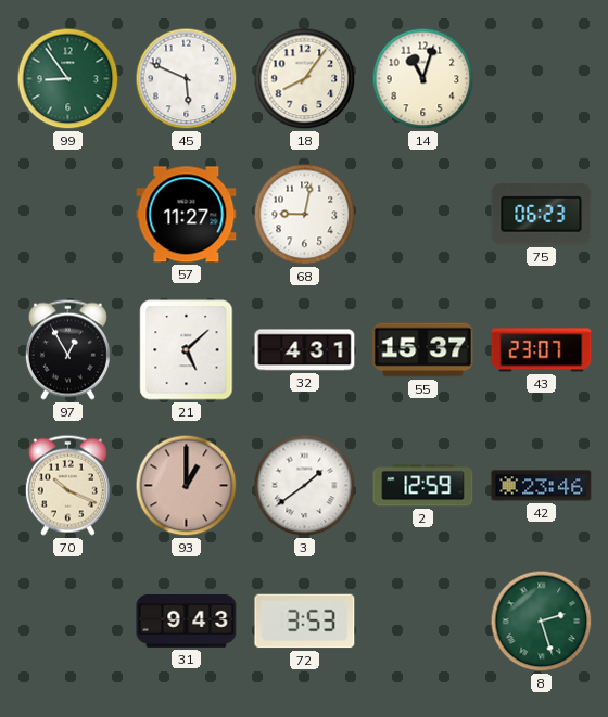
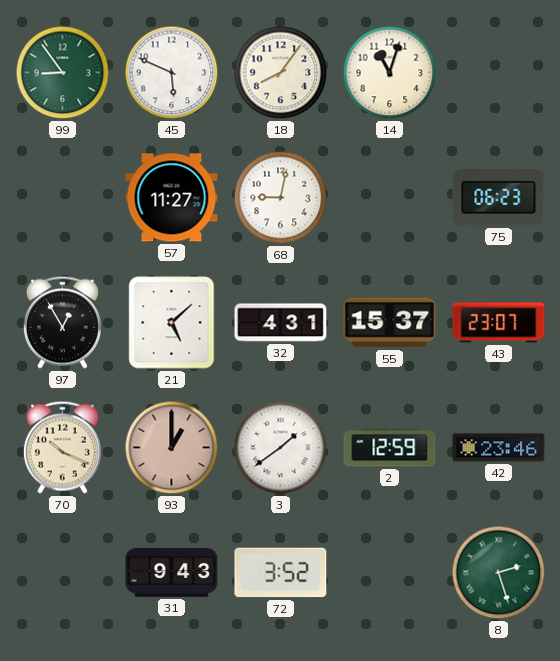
72: 3:53 -> 3:52
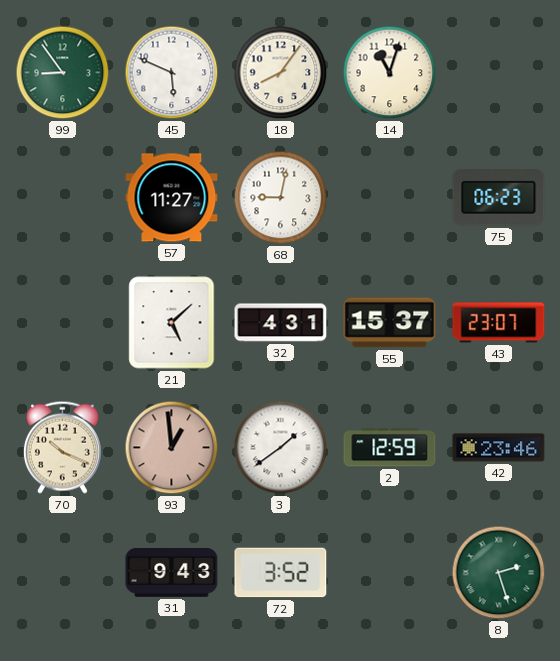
97: 12:55 -> none
93: 1:00 -> 12:59
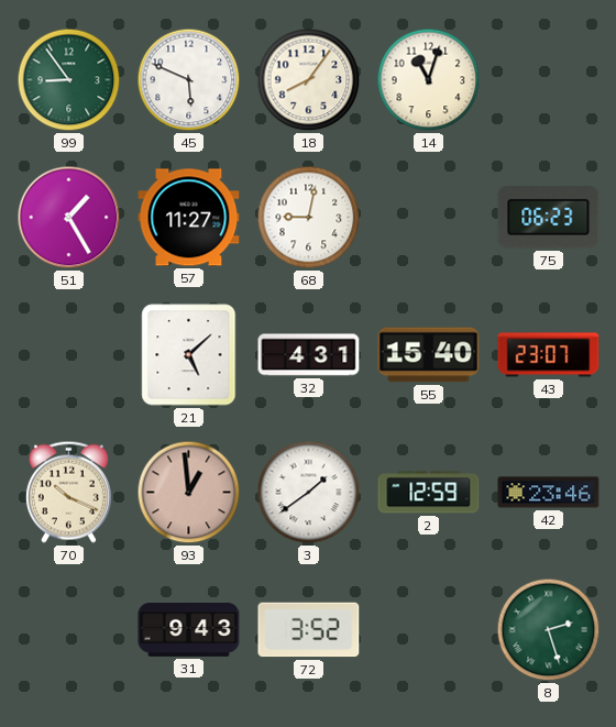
51: none -> 1:25
55: 15:37 -> 15:40
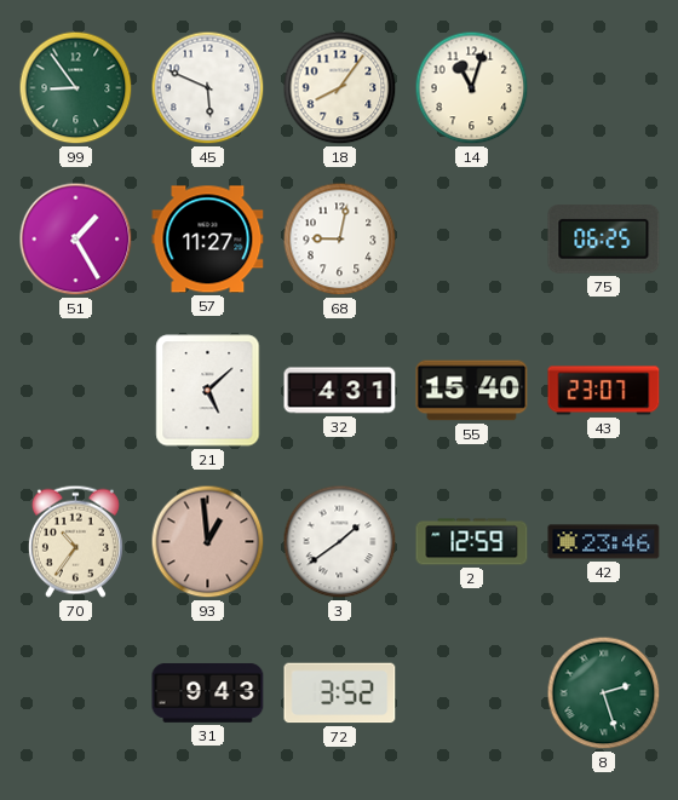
75: 06:23 -> 06:25
70: 10:19 -> 10:36
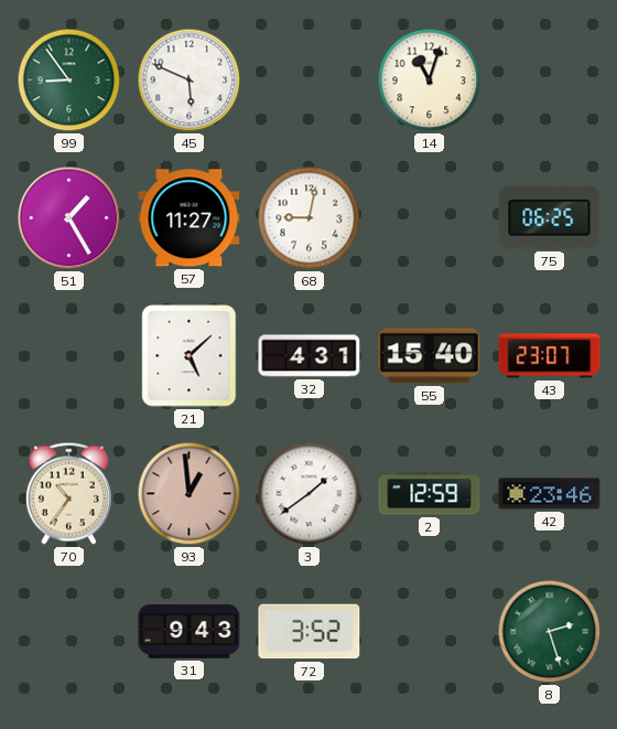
18: 8:06 -> none
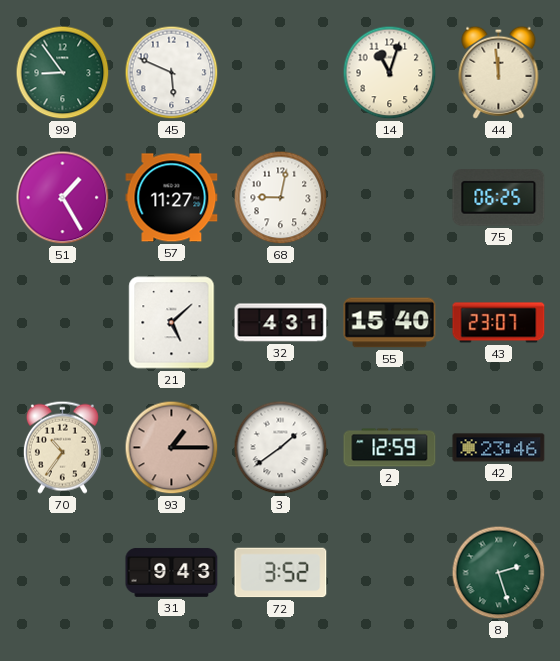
44: none -> 11:59
93: 12:59 -> 1:15
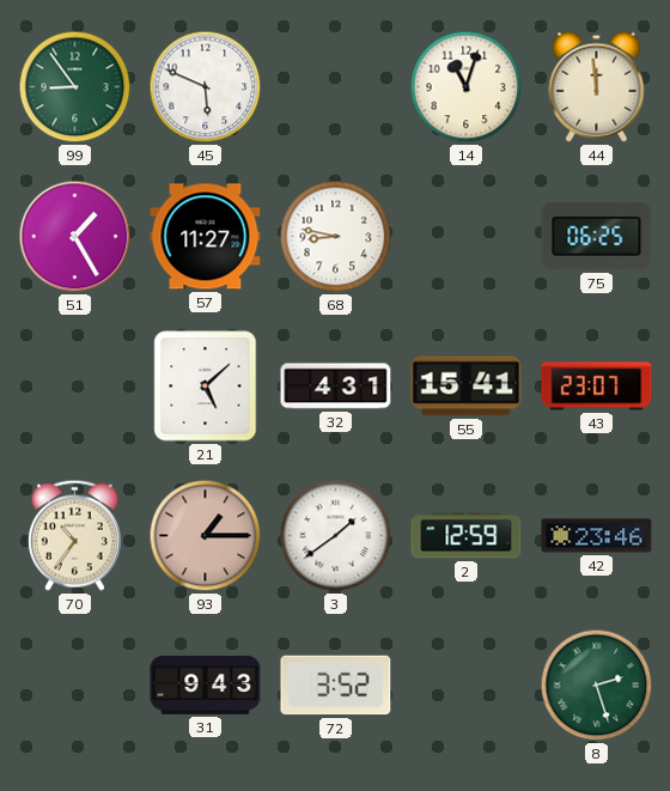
68: 9:02 -> 8:47
55: 15:40 -> 15:41
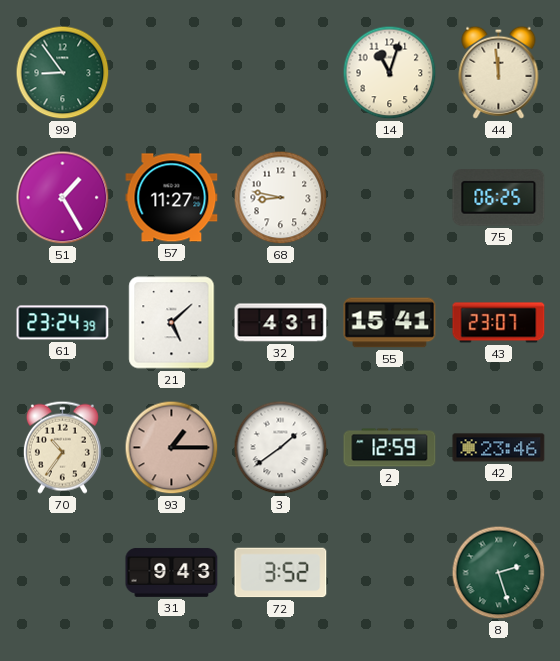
45: 5:49 -> none
61: none -> 23:24
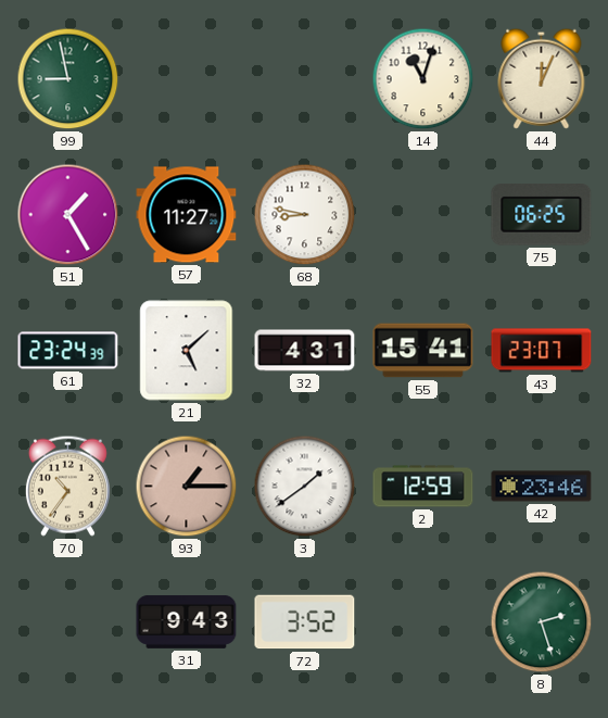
99: 8:54 -> 8:58
44: 11:59 -> 12:04
